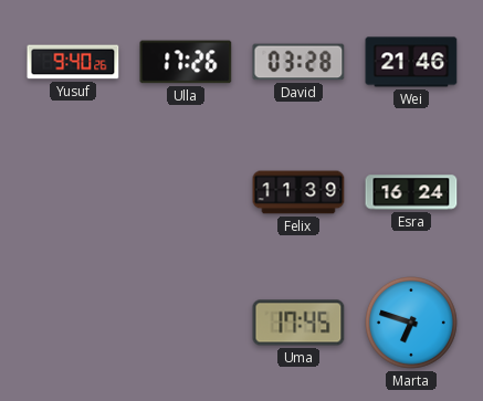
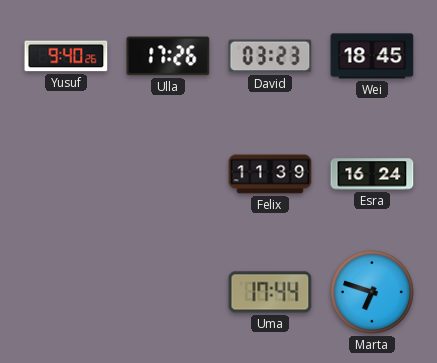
David: 03:28 -> 03:23
Wei: 21:46 -> 18:45
Uma: 17:45 -> 17:44
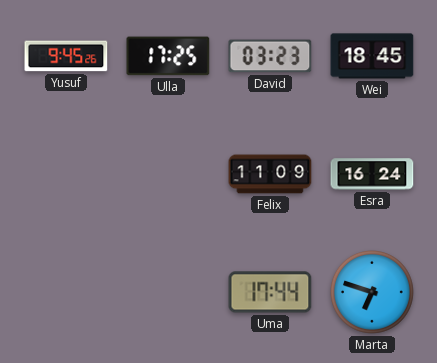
Yusuf: 9:40 -> 9:45
Ulla: 17:26 -> 17:25
Felix: 11:39 -> 11:09
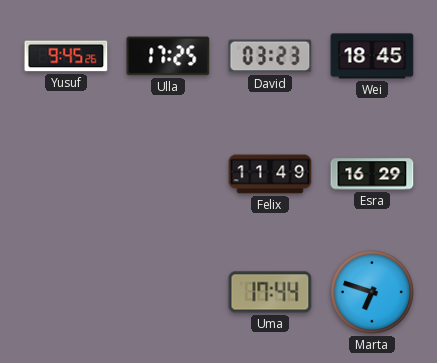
Felix: 11:09 -> 11:49
Esra: 16:24 -> 16:29
